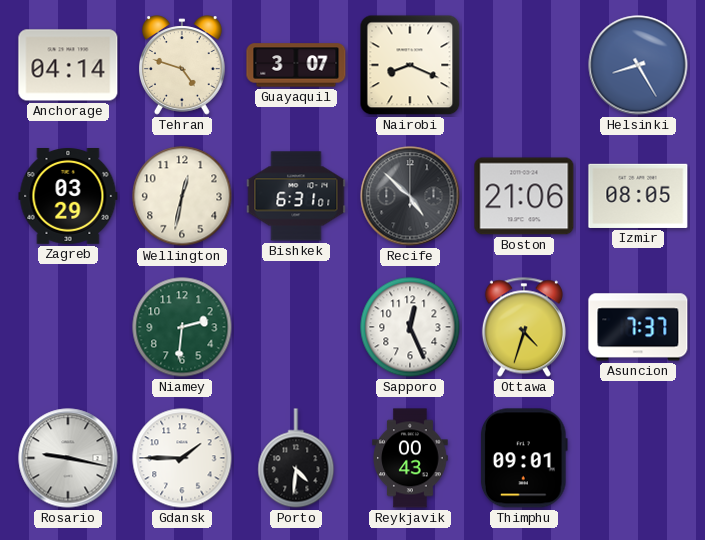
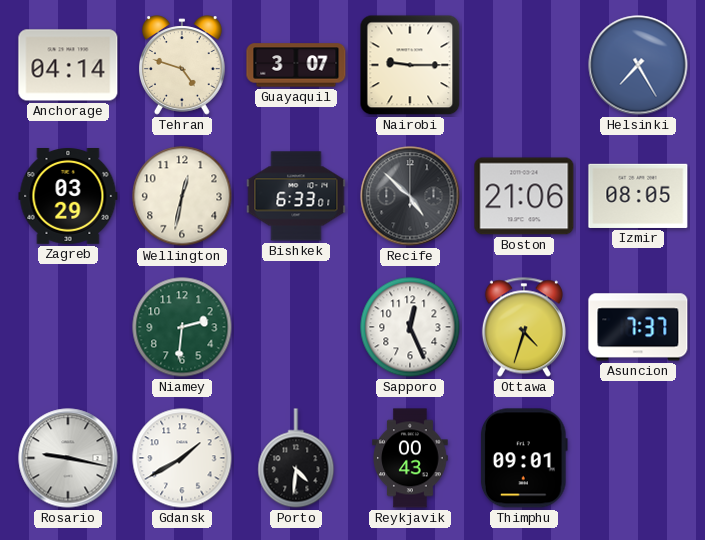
Nairobi: 8:19 -> 9:15
Helsinki: 8:25 -> 7:25
Bishkek: 6:31 -> 6:33
Gdansk: 1:45 -> 1:40
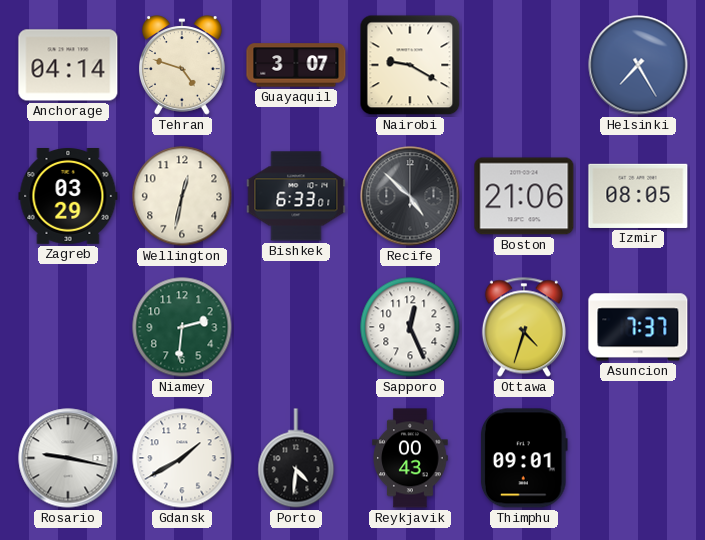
Nairobi: 9:15 -> 9:20
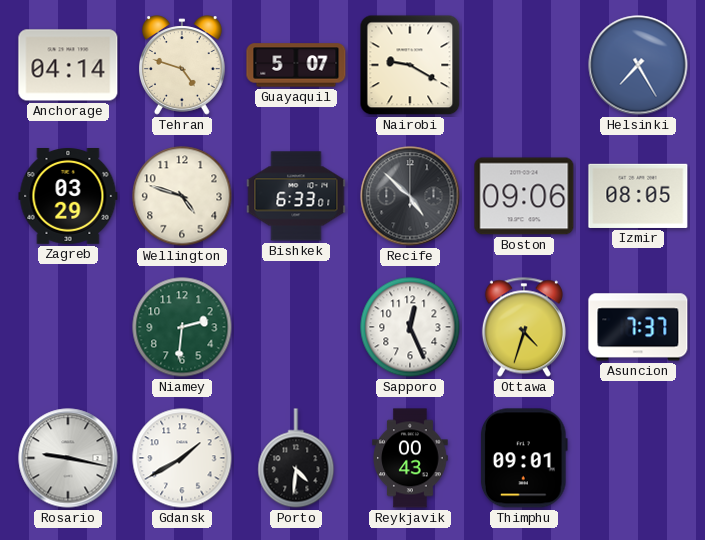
Guayaquil: 3:07 -> 5:07
Wellington: 12:32 -> 4:48
Boston: 21:06 -> 09:06
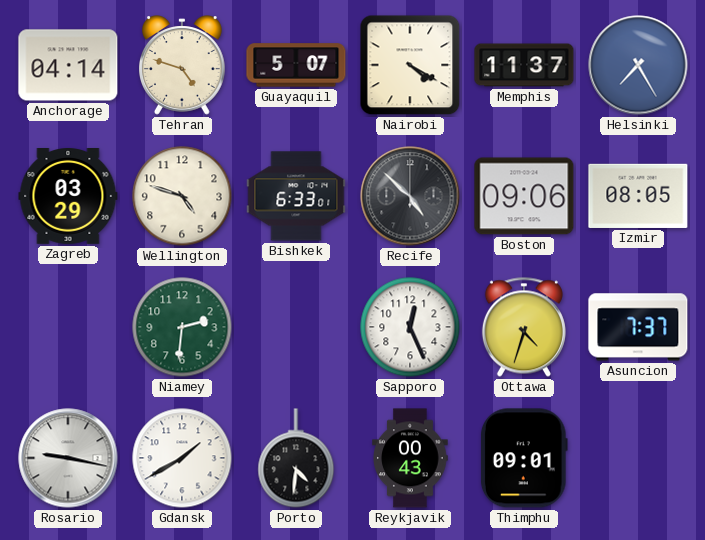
Nairobi: 9:20 -> 4:20
Memphis: none -> 11:37
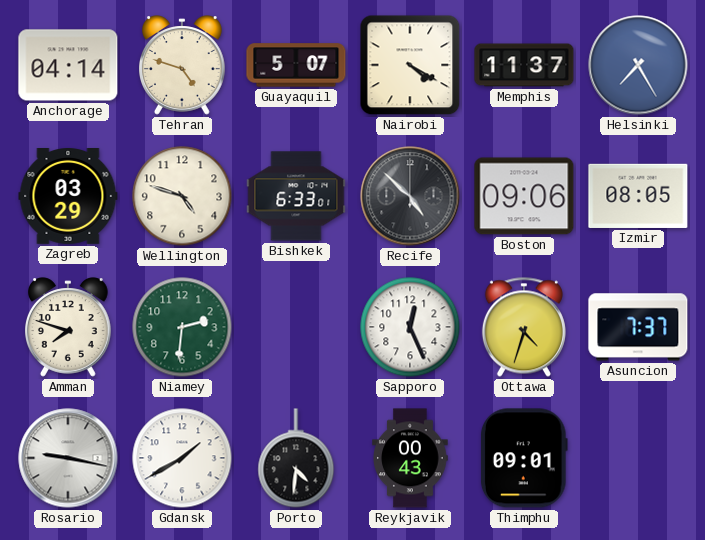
Amman: none -> 7:48
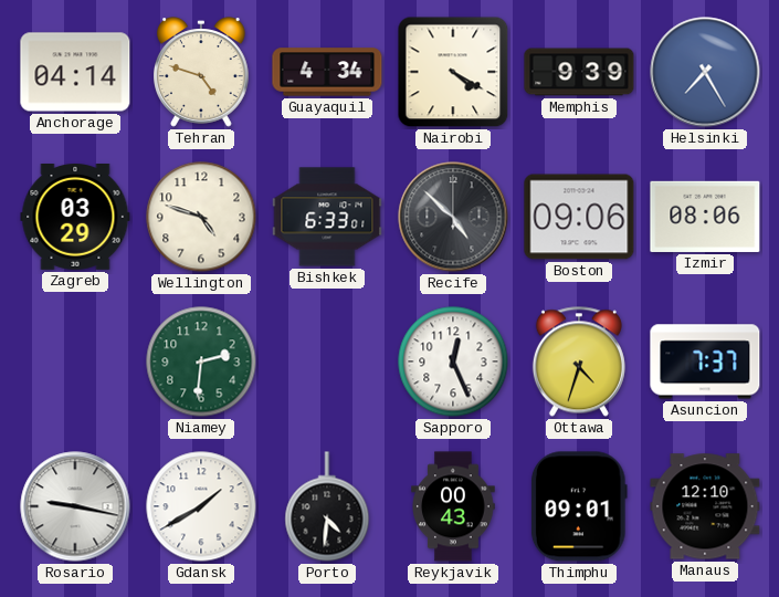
Guayaquil: 5:07 -> 4:34
Memphis: 11:37 -> 9:39
Izmir: 08:05 -> 08:06
Amman: 7:48 -> none
Manaus: none -> 12:10
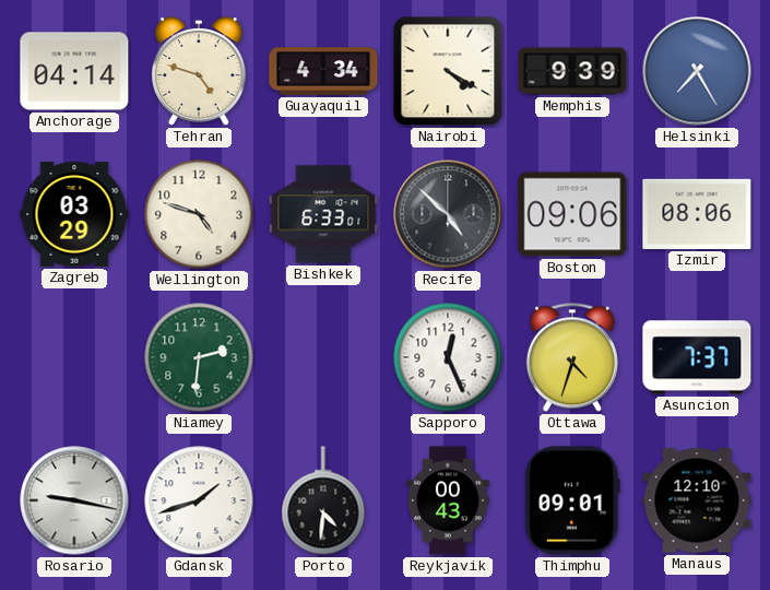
Gdansk: 1:40 -> 1:42
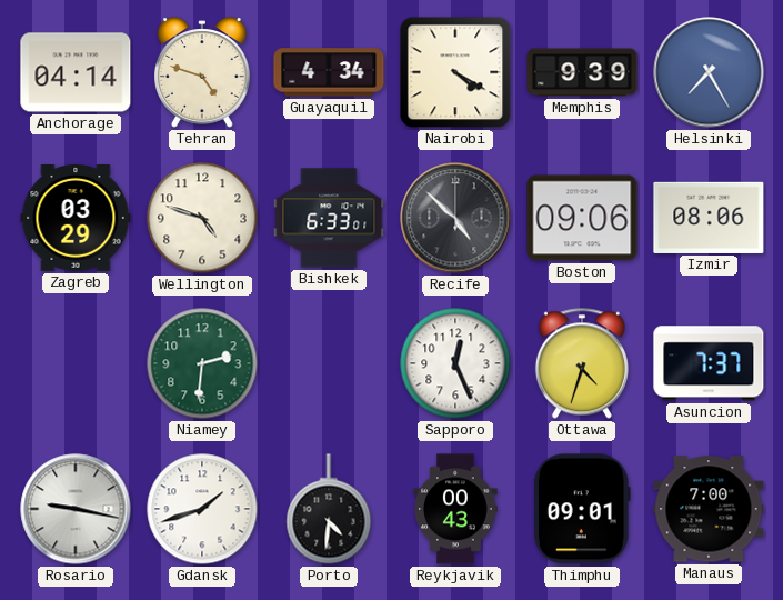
Manaus: 12:10 -> 7:00
